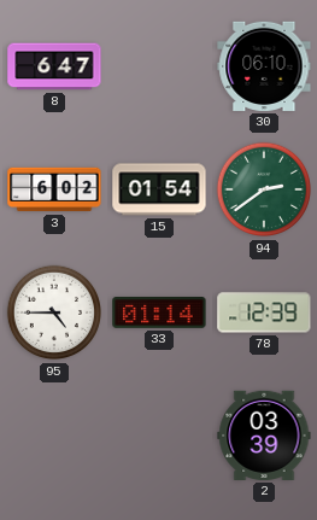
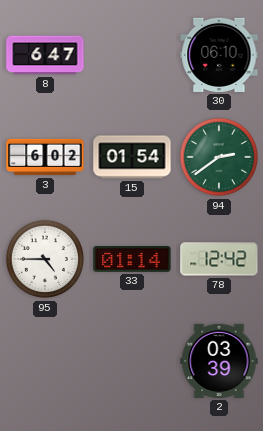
78: 12:39 -> 12:42
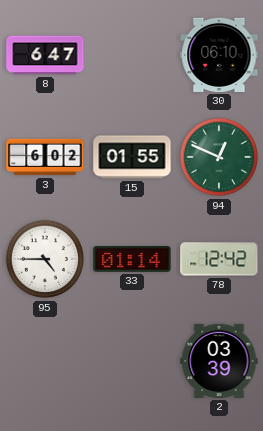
15: 01:54 -> 01:55
94: 2:39 -> 12:49
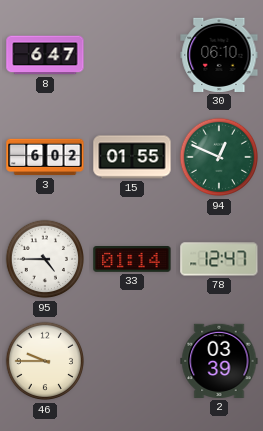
78: 12:42 -> 12:47
46: none -> 9:45
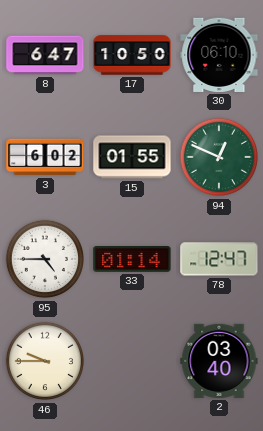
17: none -> 10:50
2: 03:39 -> 03:40
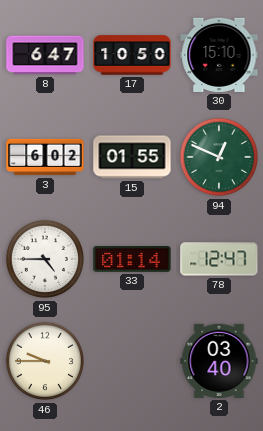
30: 06:10 -> 15:10
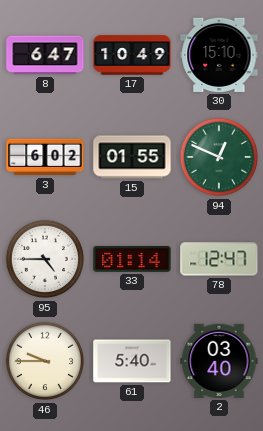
17: 10:50 -> 10:49
61: none -> 5:40
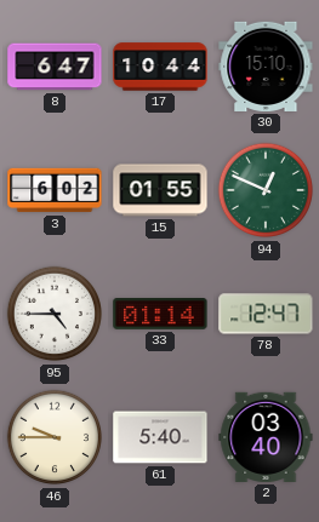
17: 10:49 -> 10:44
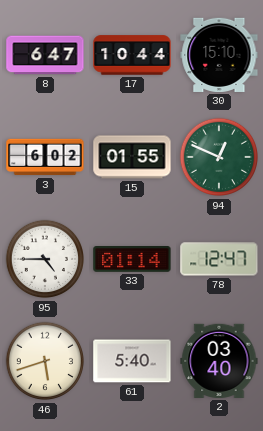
46: 9:45 -> 5:42
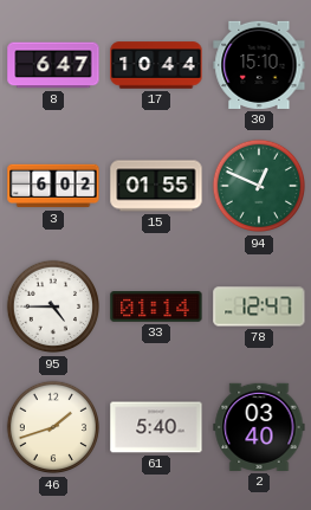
46: 5:42 -> 1:42
